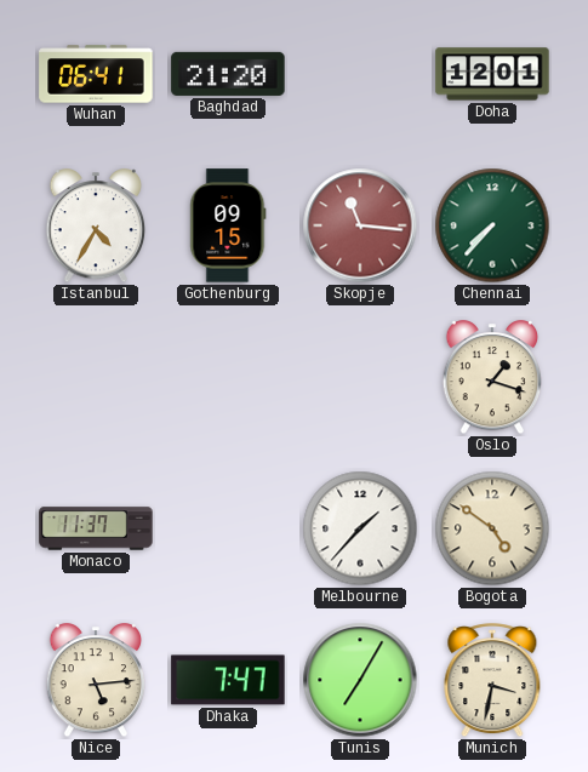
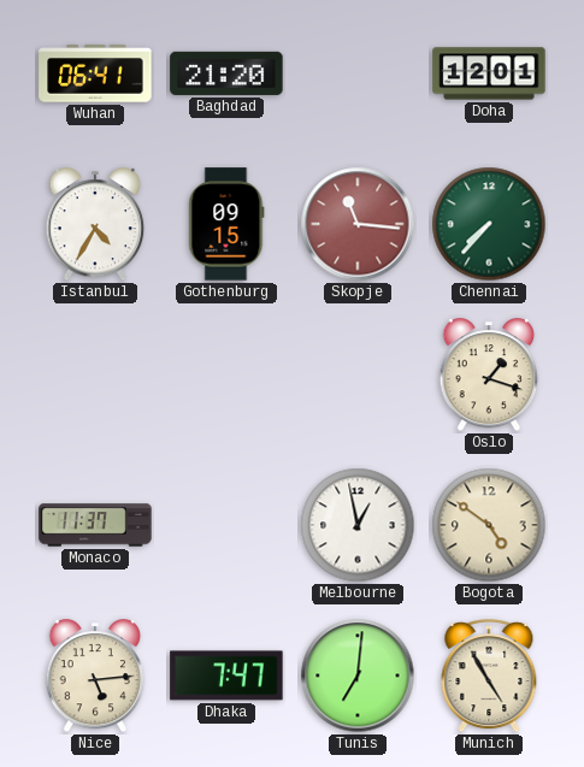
Melbourne: 1:37 -> 12:58
Tunis: 7:05 -> 7:01
Munich: 3:32 -> 4:55
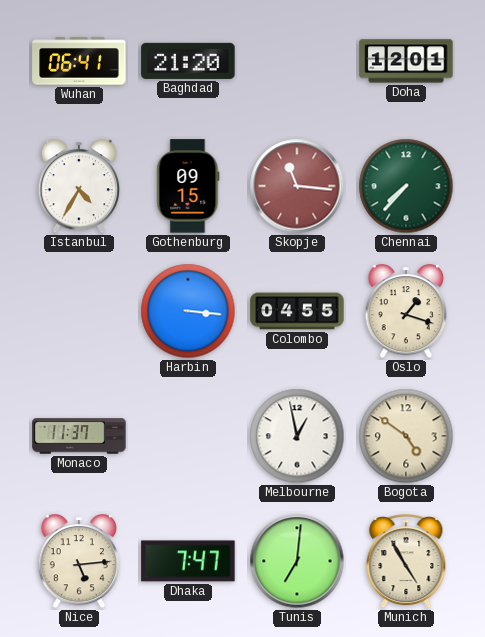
Harbin: none -> 3:16
Colombo: none -> 04:55
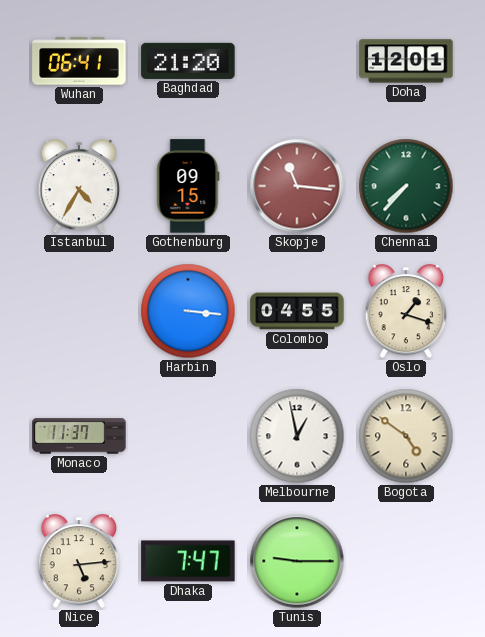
Tunis: 7:01 -> 9:15
Munich: 4:55 -> none
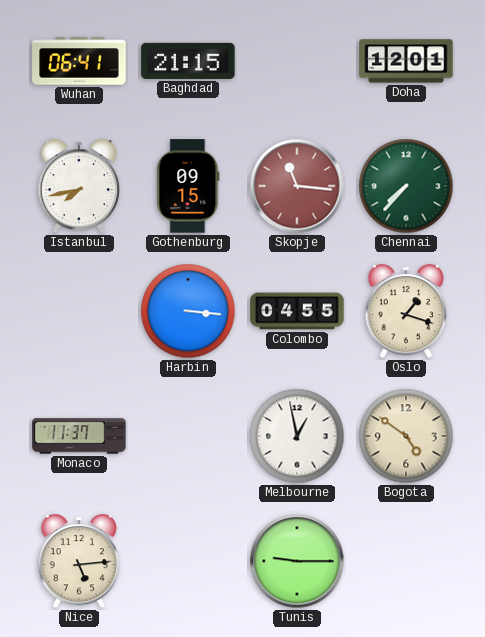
Baghdad: 21:20 -> 21:15
Istanbul: 4:35 -> 7:43
Dhaka: 7:47 -> none
